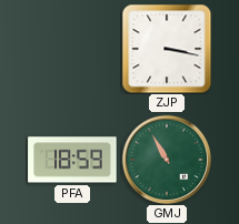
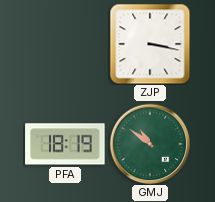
PFA: 18:59 -> 18:19
GMJ: 10:55 -> 10:51
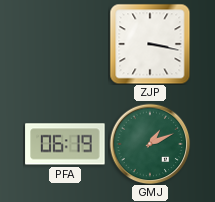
PFA: 18:19 -> 06:19
GMJ: 10:51 -> 1:11
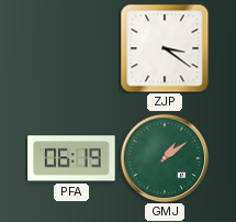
ZJP: 3:17 -> 3:21
GMJ: 1:11 -> 1:09
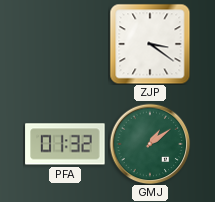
PFA: 06:19 -> 01:32
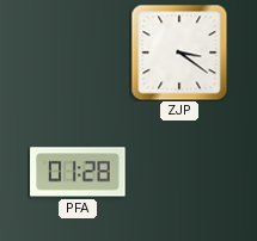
PFA: 01:32 -> 01:28
GMJ: 1:09 -> none
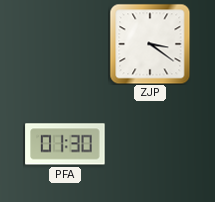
PFA: 01:28 -> 01:30
